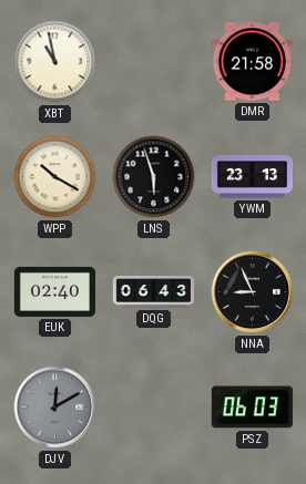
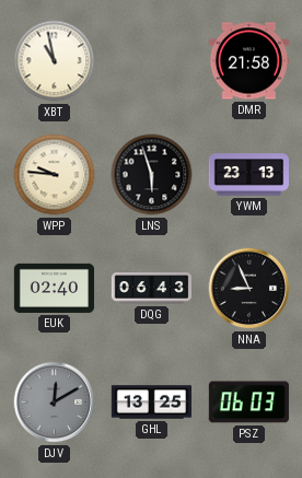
WPP: 10:20 -> 9:46
GHL: none -> 13:25
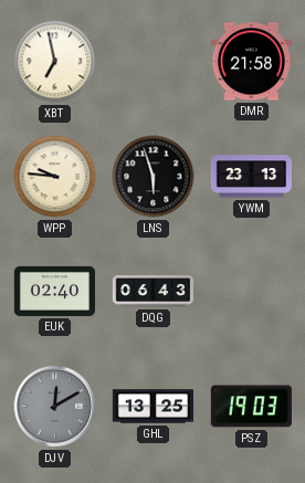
XBT: 10:58 -> 6:58
NNA: 8:56 -> none
PSZ: 06:03 -> 19:03
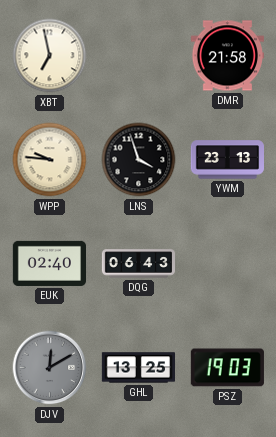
LNS: 5:57 -> 3:57
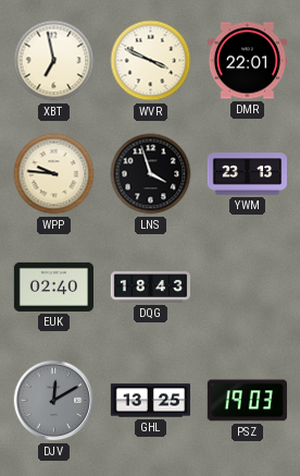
WVR: none -> 3:49
DMR: 21:58 -> 22:01
DQG: 06:43 -> 18:43
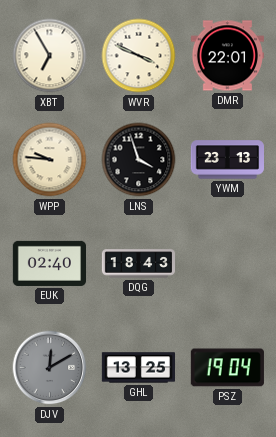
XBT: 6:58 -> 6:55
PSZ: 19:03 -> 19:04
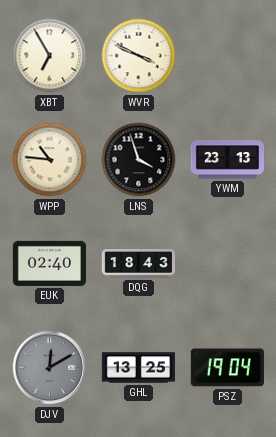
DMR: 22:01 -> none
WPP: 9:46 -> 10:46
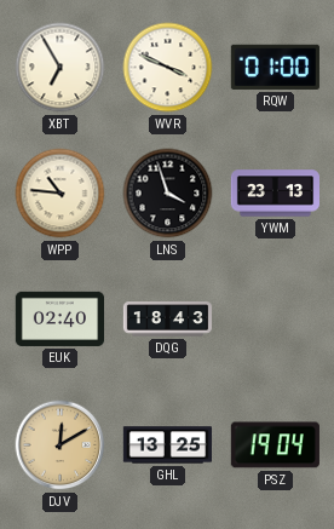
RQW: none -> 01:00
DJV dial: grey -> champagne
